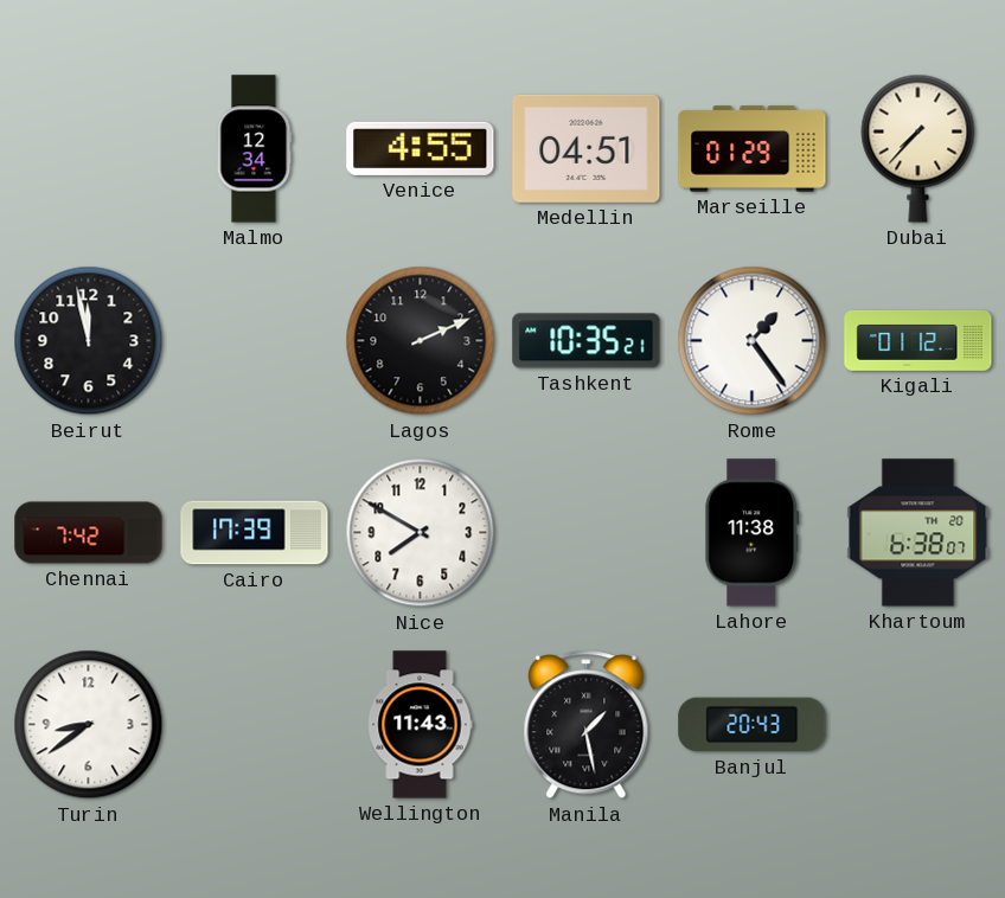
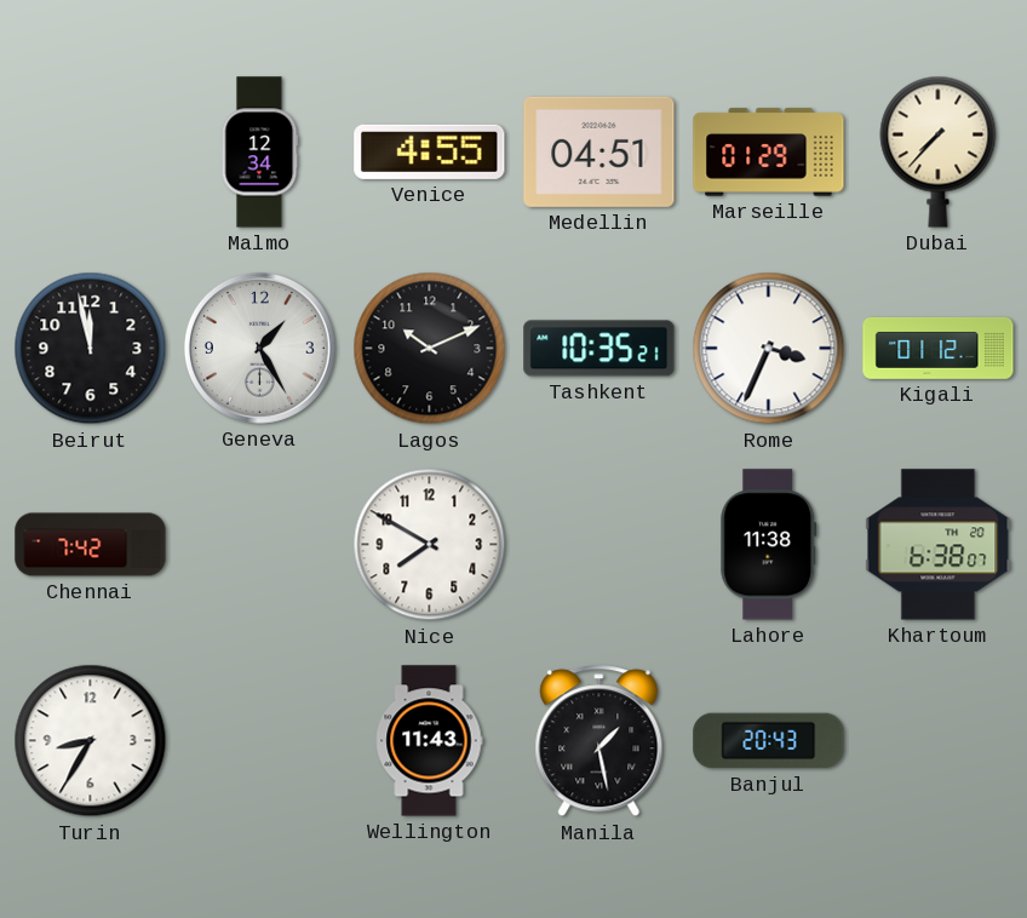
Geneva: none -> 1:25
Lagos: 2:11 -> 10:11
Rome: 1:24 -> 3:34
Cairo: 17:39 -> none
Turin: 8:39 -> 8:35
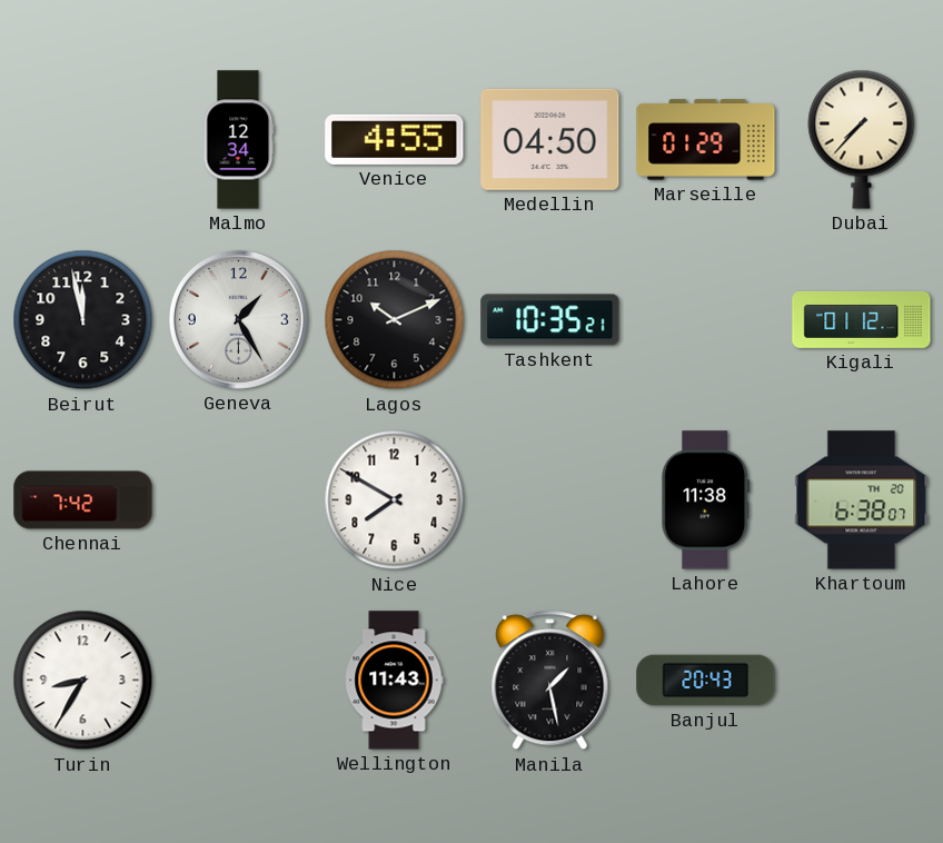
Medellin: 04:51 -> 04:50
Rome: 3:34 -> none
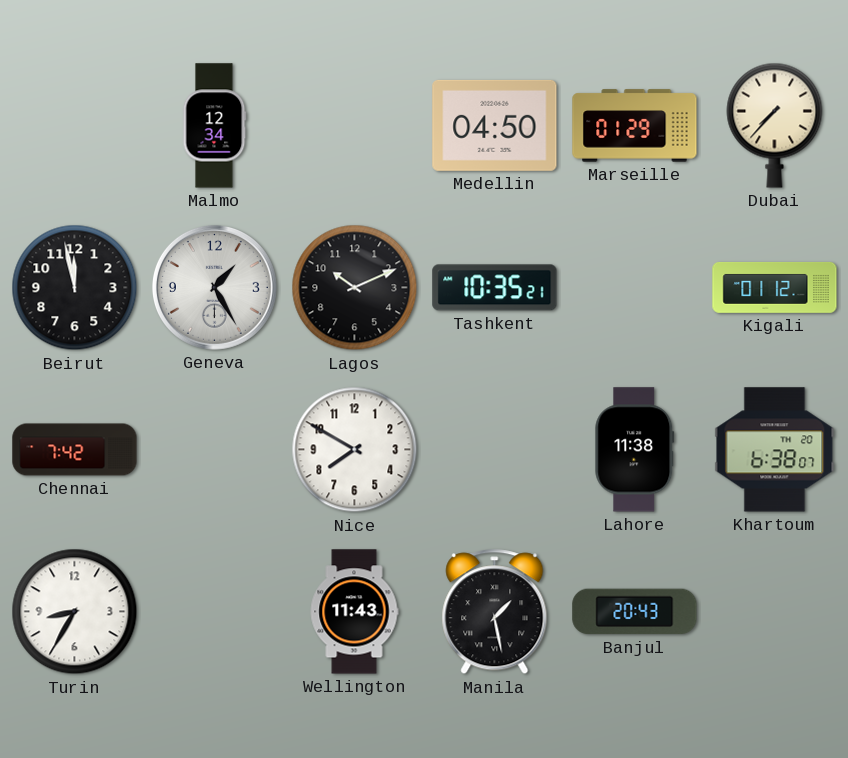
Venice: 4:55 -> none
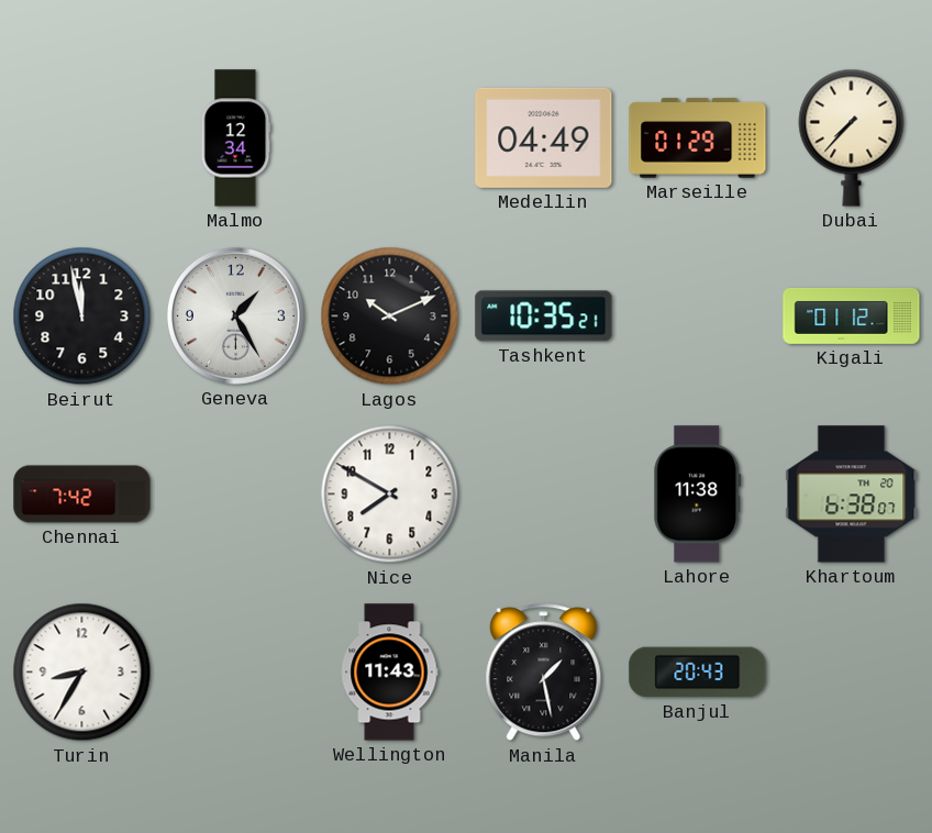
Medellin: 04:50 -> 04:49
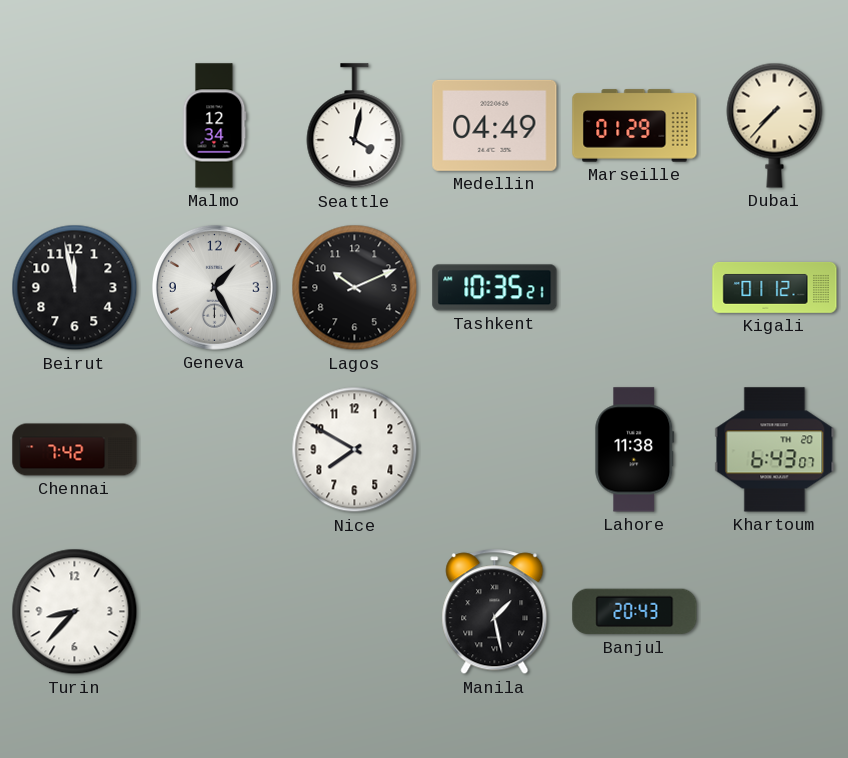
Seattle: none -> 4:02
Khartoum: 6:38 -> 6:43
Turin: 8:35 -> 8:37
Wellington: 11:43 -> none
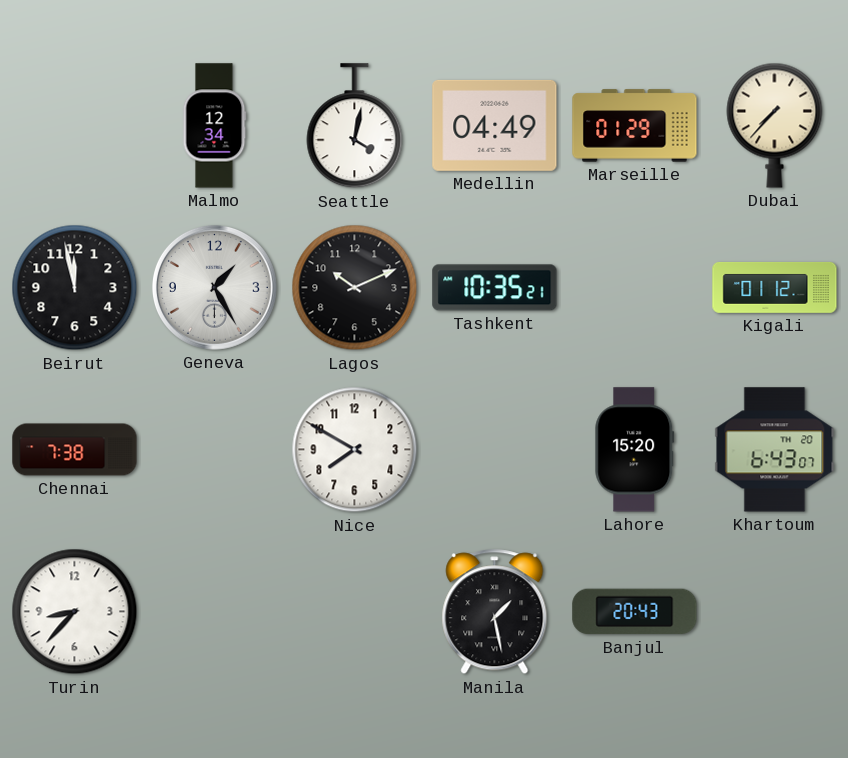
Chennai: 7:42 -> 7:38
Lahore: 11:38 -> 15:20
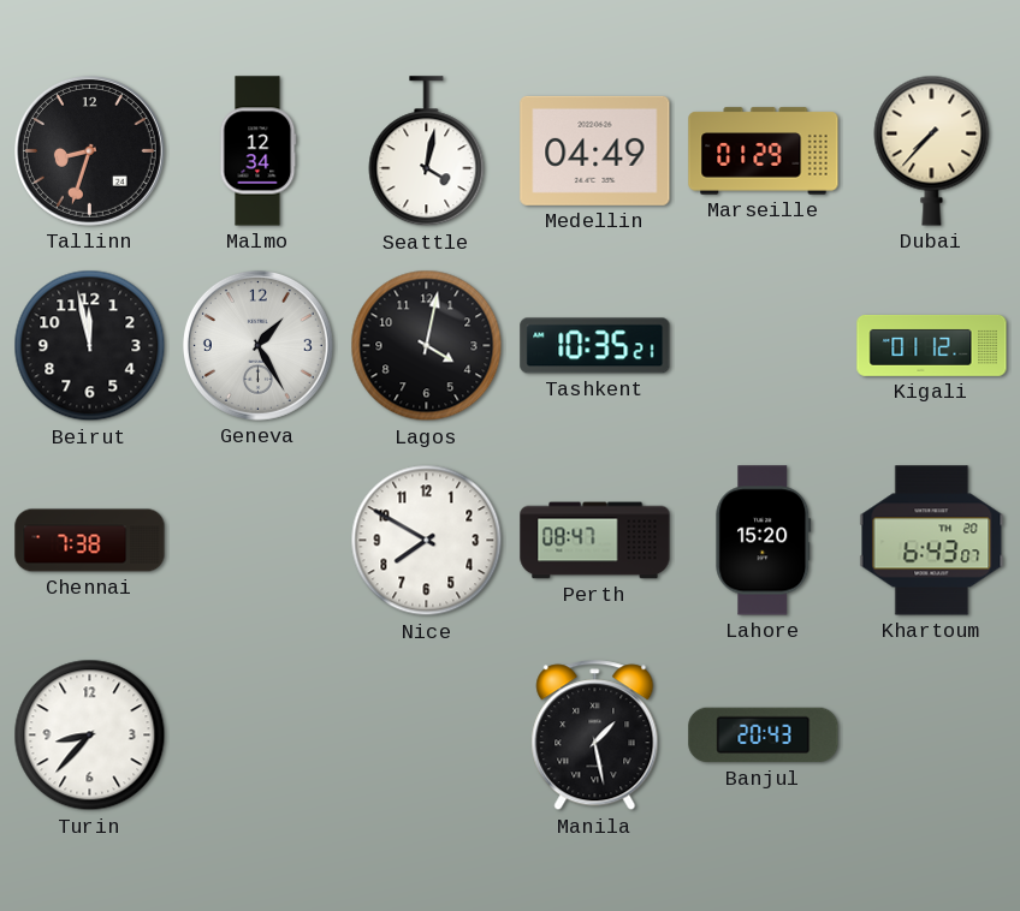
Tallinn: none -> 8:33
Lagos: 10:11 -> 4:02
Perth: none -> 08:47
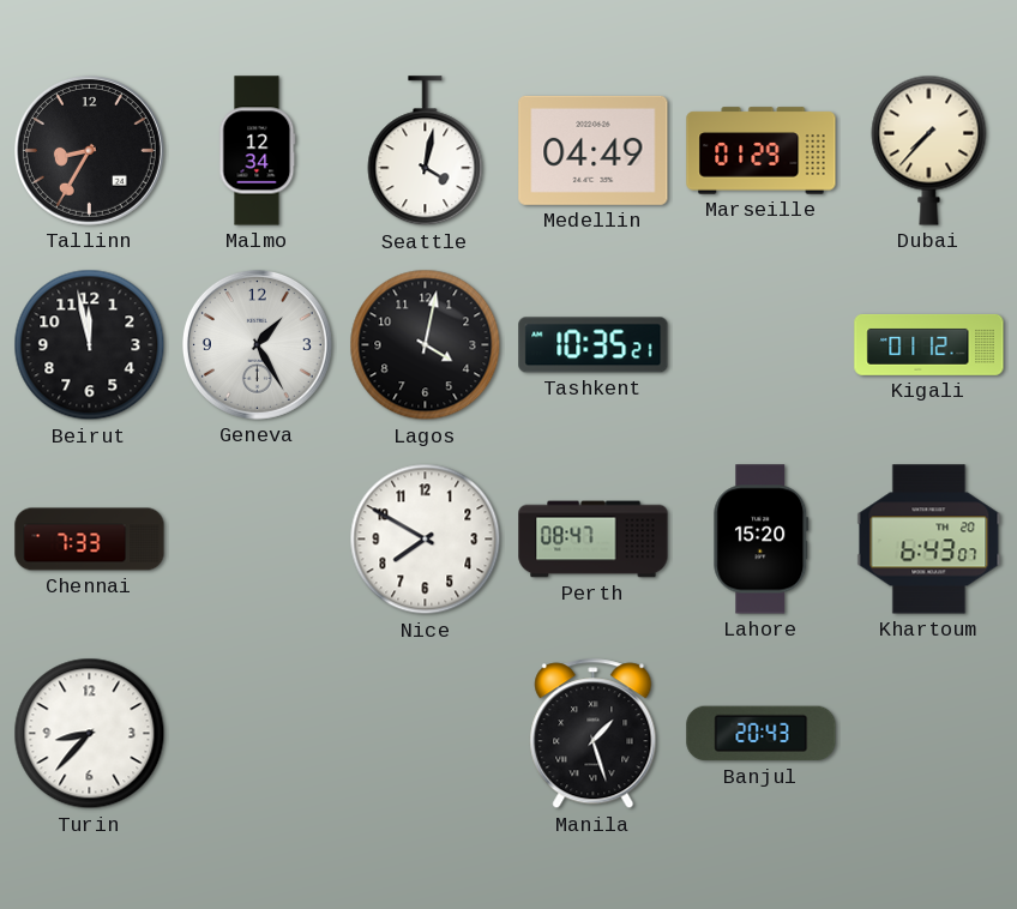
Tallinn: 8:33 -> 8:35
Chennai: 7:38 -> 7:33
Manila: 1:28 -> 1:27
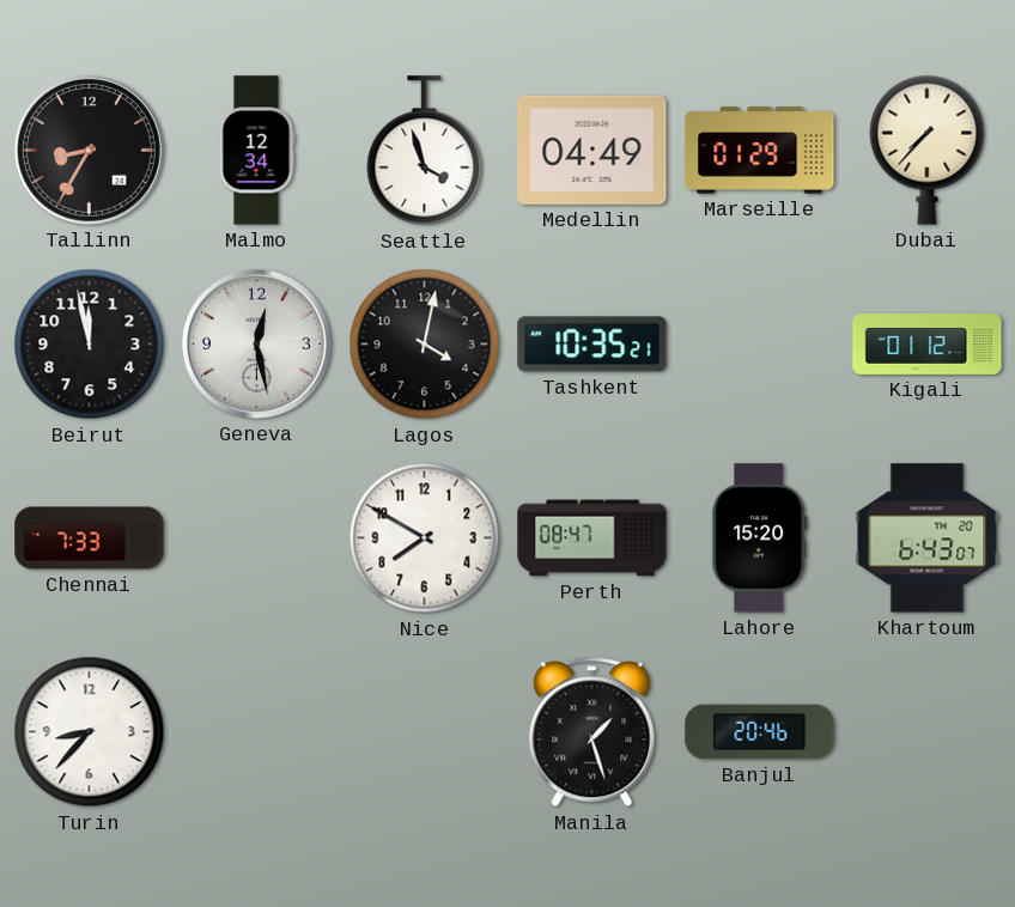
Seattle: 4:02 -> 3:57
Geneva: 1:25 -> 12:28
Banjul: 20:43 -> 20:46
